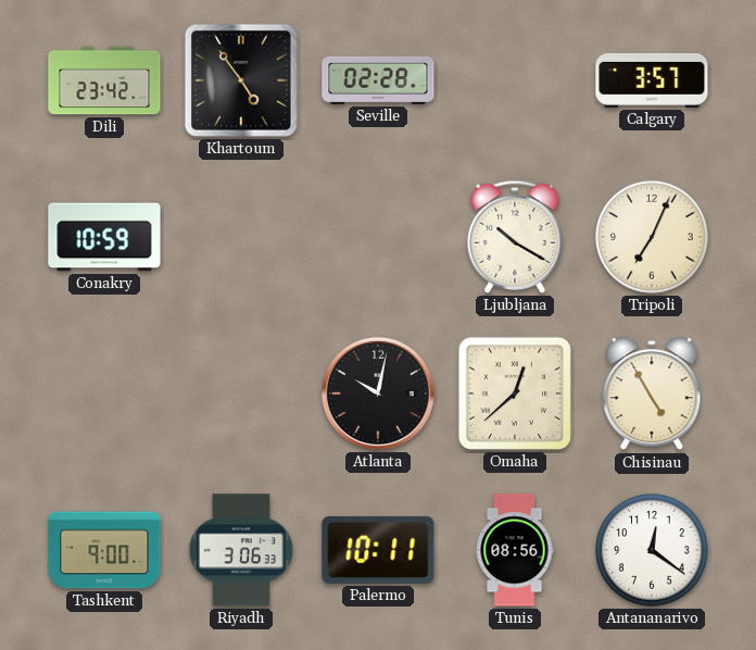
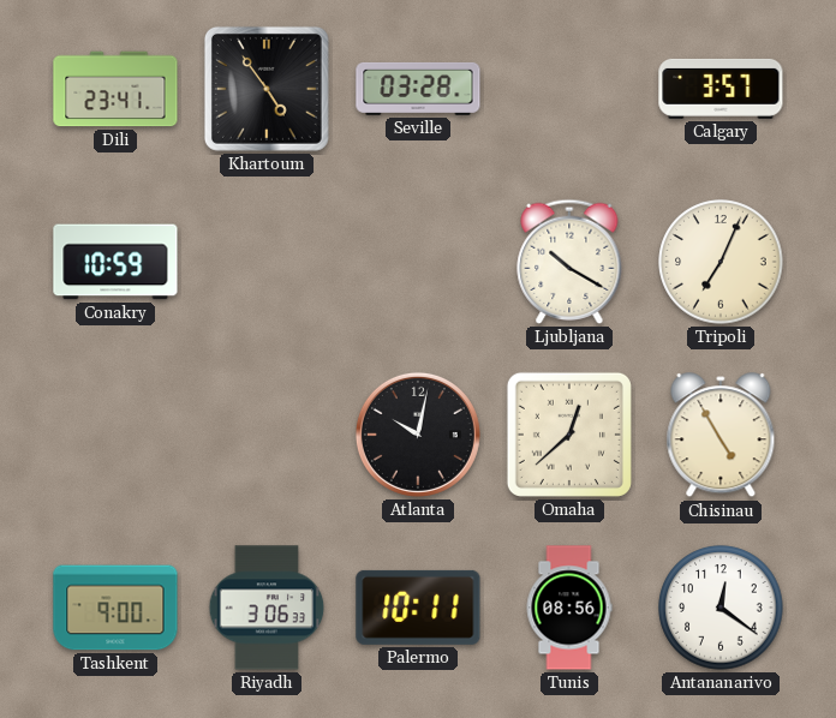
Dili: 23:42 -> 23:41
Seville: 02:28 -> 03:28
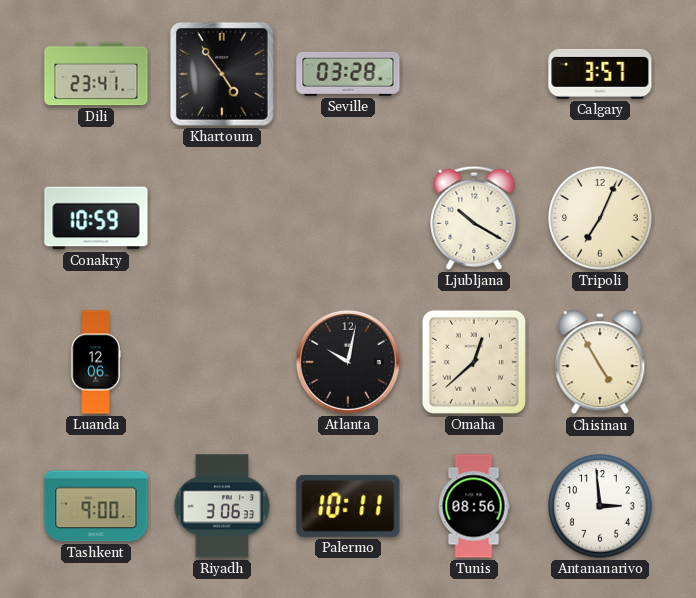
Luanda: none -> 12:06
Antananarivo: 12:21 -> 2:59
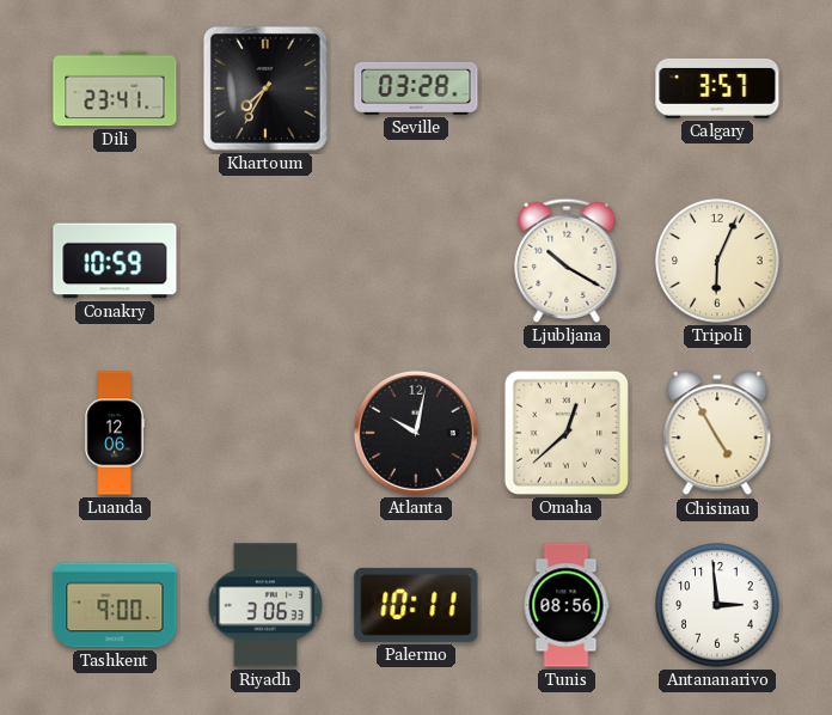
Khartoum: 4:54 -> 7:35
Tripoli: 7:04 -> 6:04
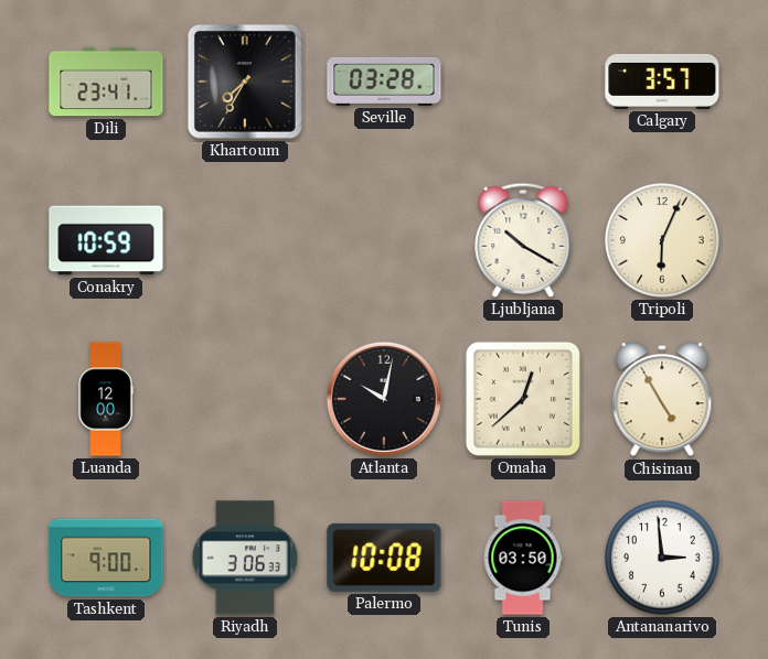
Luanda: 12:06 -> 12:00
Palermo: 10:11 -> 10:08
Tunis: 08:56 -> 03:50
